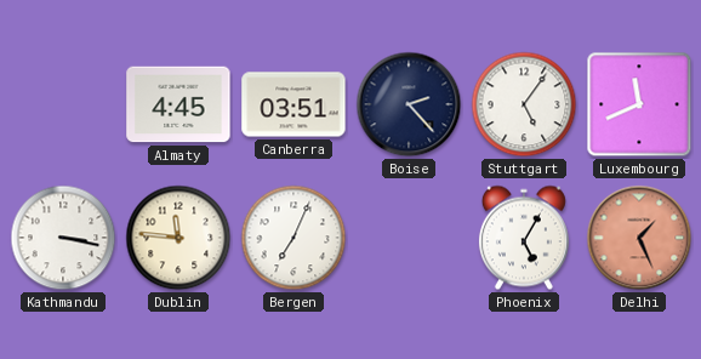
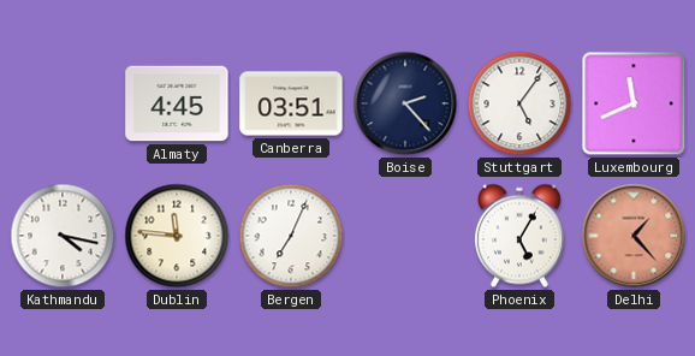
Kathmandu: 3:17 -> 4:17
Delhi: 1:26 -> 1:23
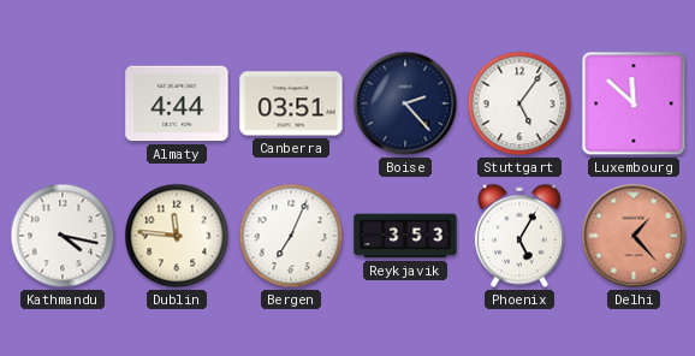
Almaty: 4:45 -> 4:44
Luxembourg: 11:41 -> 11:52
Reykjavik: none -> 3:53
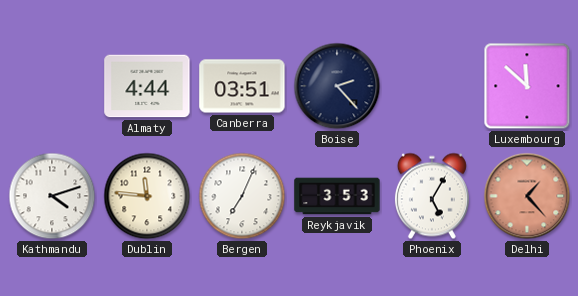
Stuttgart: 5:06 -> none
Kathmandu: 4:17 -> 4:12
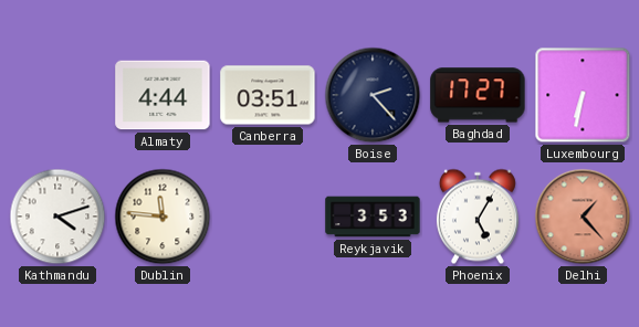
Baghdad: none -> 17:27
Luxembourg: 11:52 -> 6:32
Bergen: 7:04 -> none
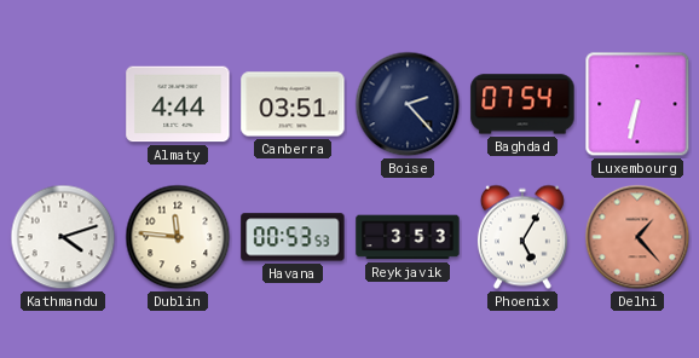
Baghdad: 17:27 -> 07:54
Havana: none -> 00:53
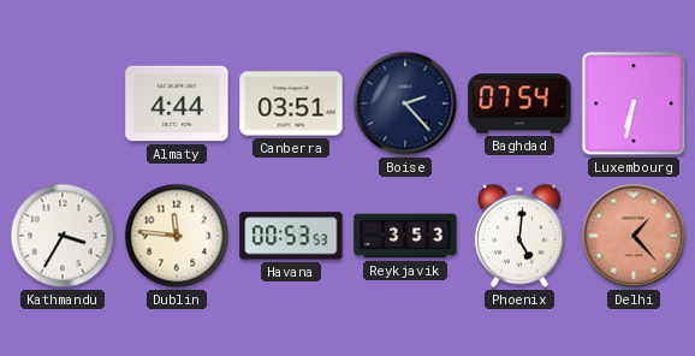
Kathmandu: 4:12 -> 3:35
Phoenix: 5:05 -> 5:01
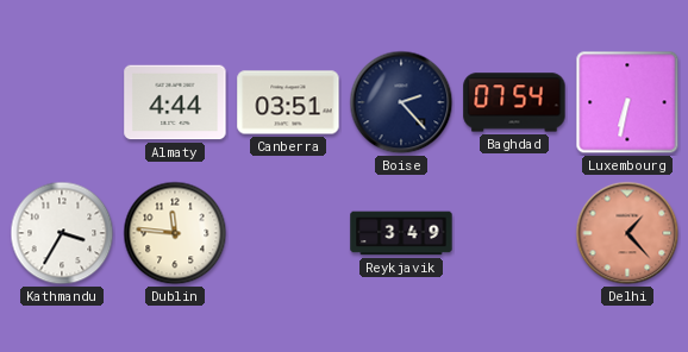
Havana: 00:53 -> none
Reykjavik: 3:53 -> 3:49
Phoenix: 5:01 -> none
